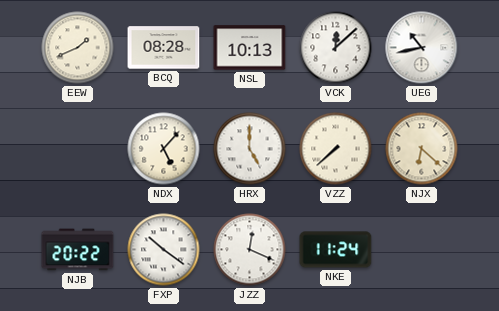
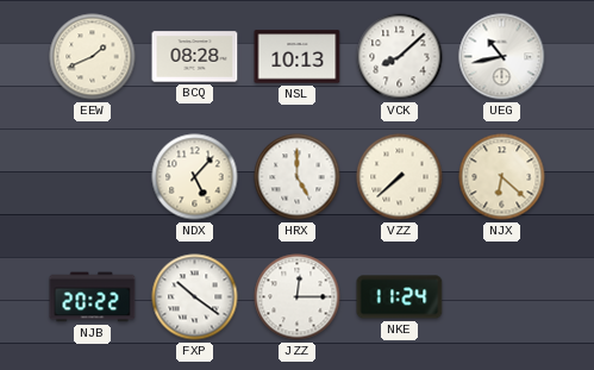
VCK: 12:08 -> 8:08
JZZ: 12:19 -> 12:15
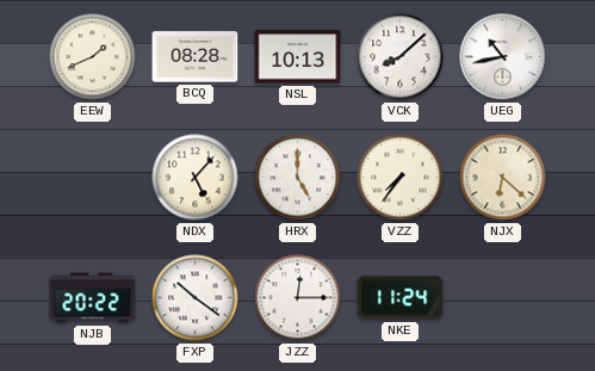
VZZ: 7:38 -> 7:36
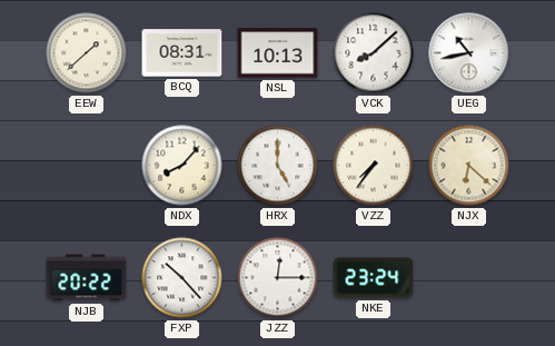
EEW: 1:41 -> 1:38
BCQ: 08:28 -> 08:31
NDX: 5:07 -> 8:07
FXP: 10:21 -> 10:23
NKE: 11:24 -> 23:24
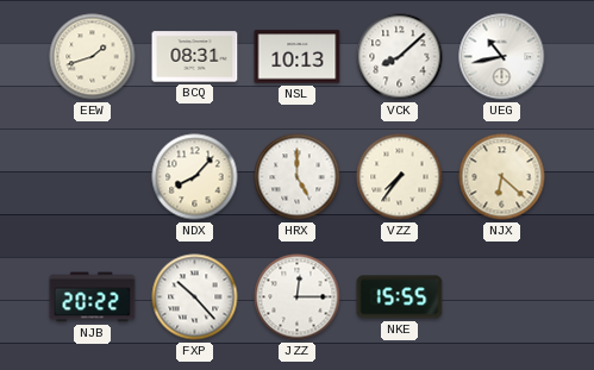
EEW: 1:38 -> 1:42
NKE: 23:24 -> 15:55
